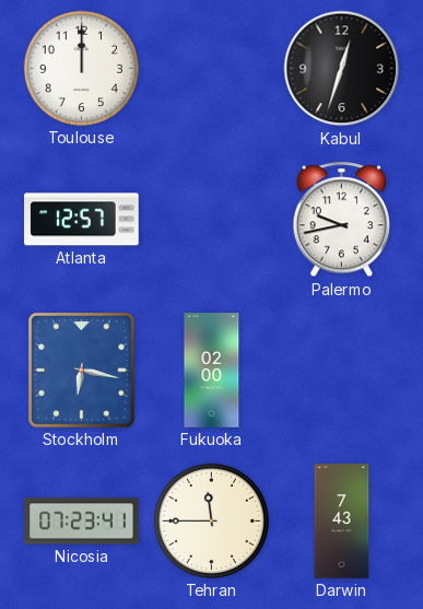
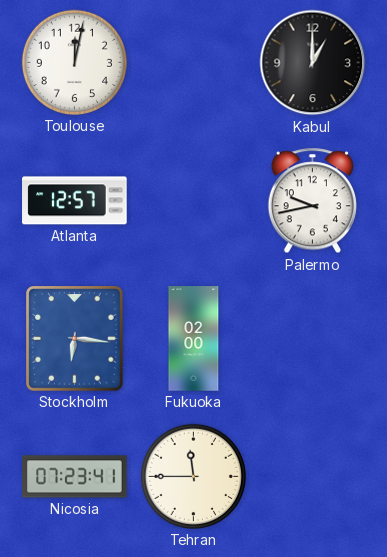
Toulouse: 12:00 -> 12:02
Kabul: 12:33 -> 1:00
Stockholm: 6:17 -> 6:16
Darwin: 7:43 -> none
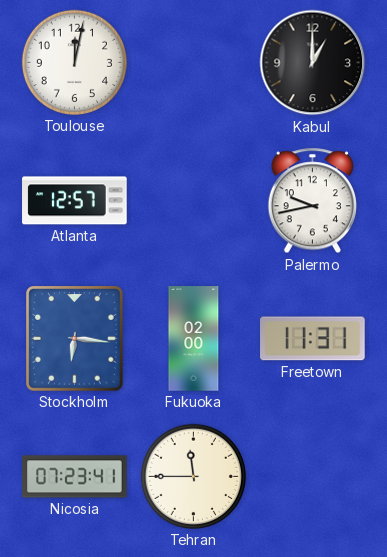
Freetown: none -> 11:31
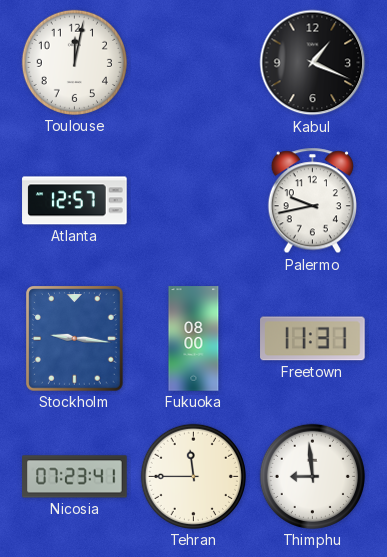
Kabul: 1:00 -> 1:19
Stockholm: 6:16 -> 9:16
Fukuoka: 02:00 -> 08:00
Thimphu: none -> 8:59
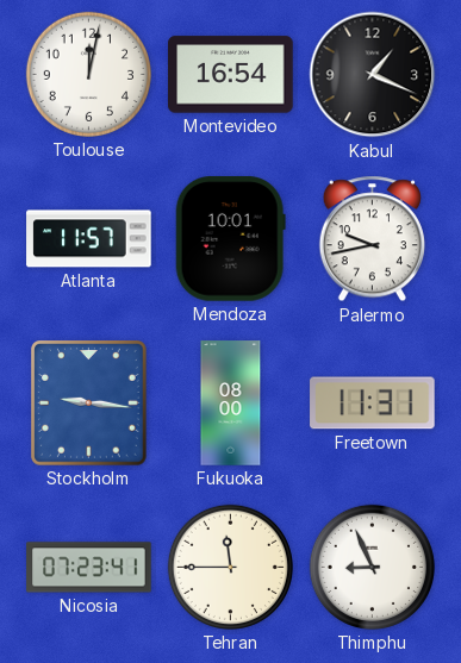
Montevideo: none -> 16:54
Atlanta: 12:57 -> 11:57
Mendoza: none -> 10:01
Thimphu: 8:59 -> 8:56
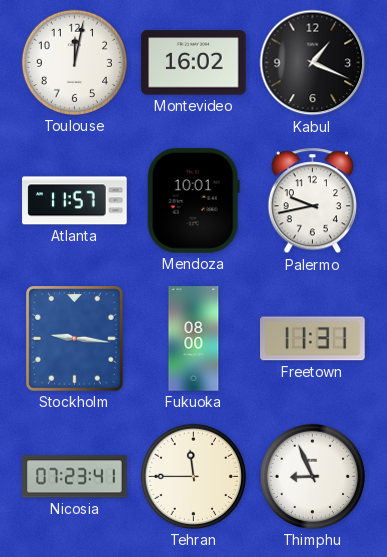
Montevideo: 16:54 -> 16:02
